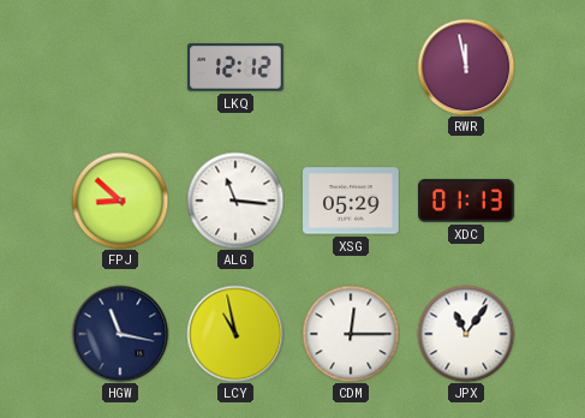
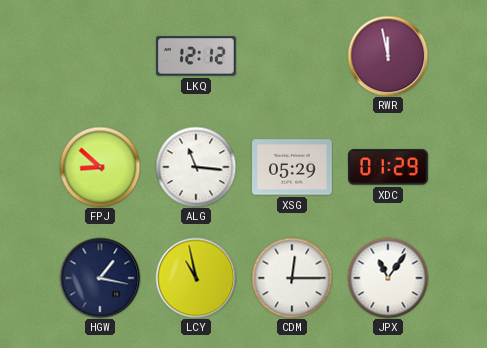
XDC: 01:13 -> 01:29
HGW: 11:17 -> 1:17
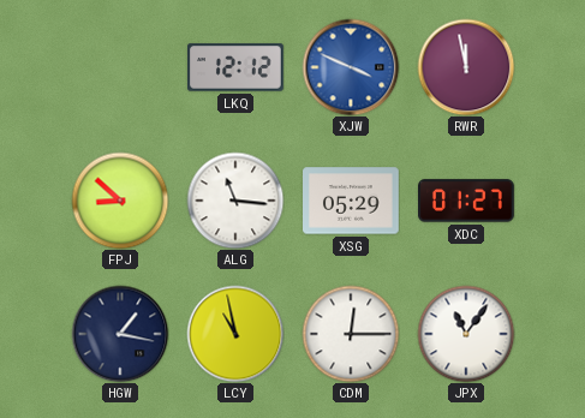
XJW: none -> 3:49
XDC: 01:29 -> 01:27
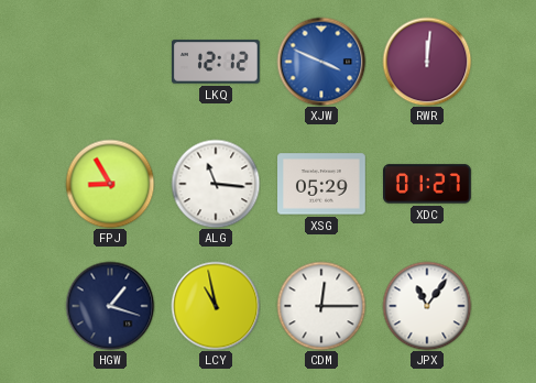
RWR: 11:58 -> 12:01
FPJ: 8:52 -> 8:55
HGW: 1:17 -> 1:18
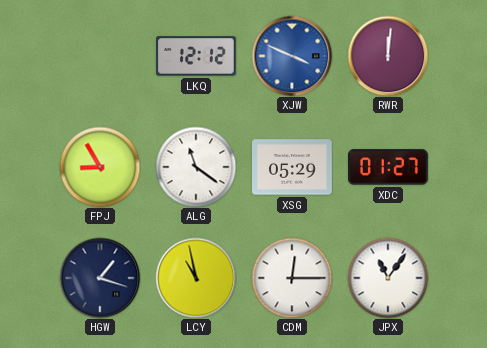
ALG: 11:16 -> 11:21
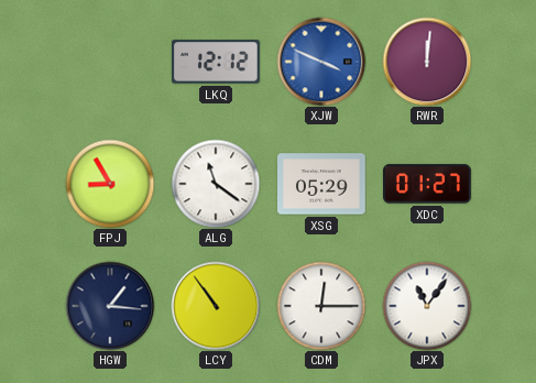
HGW: 1:18 -> 1:16
LCY: 10:58 -> 10:54
